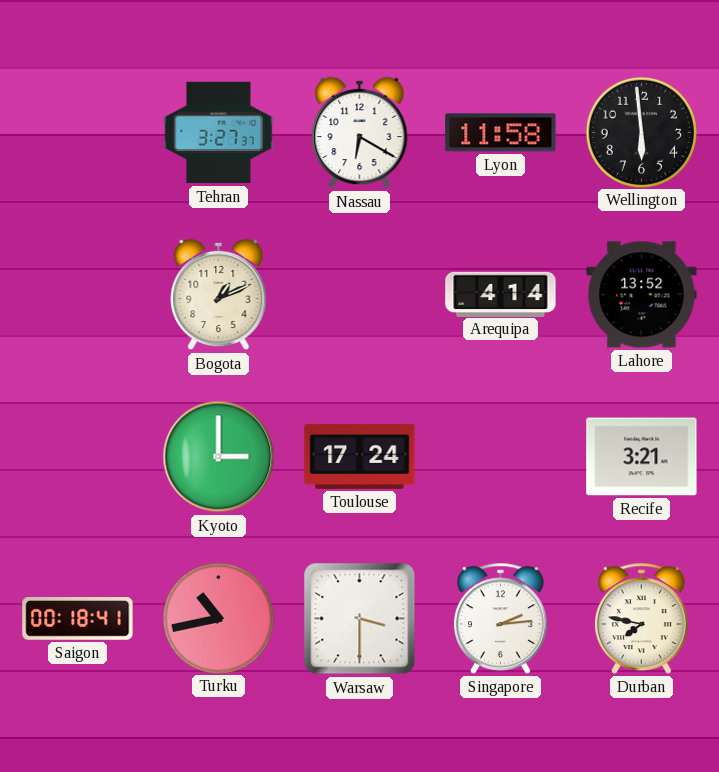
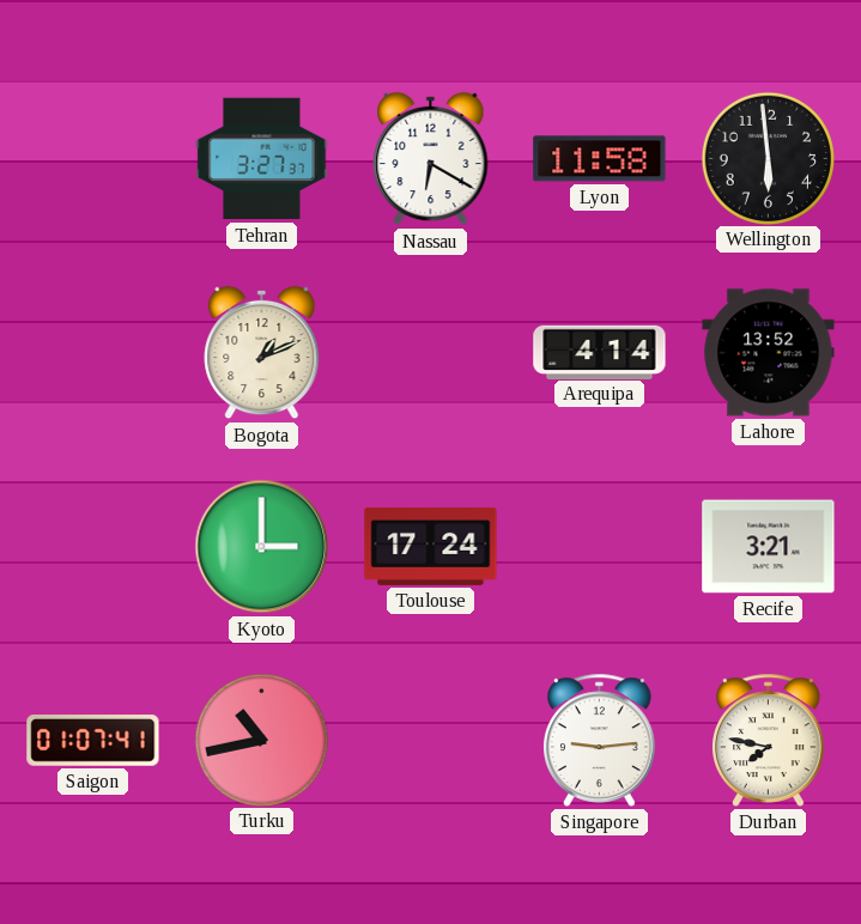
Saigon: 00:18 -> 01:07
Warsaw: 3:30 -> none
Singapore: 2:14 -> 9:14
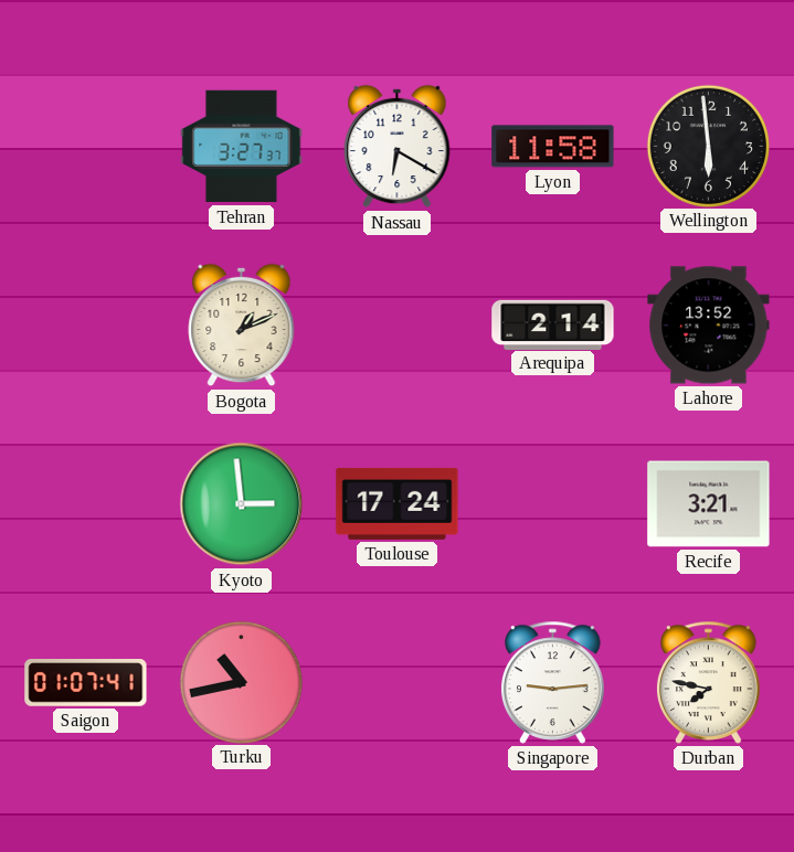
Arequipa: 4:14 -> 2:14
Kyoto: 3:00 -> 2:59
